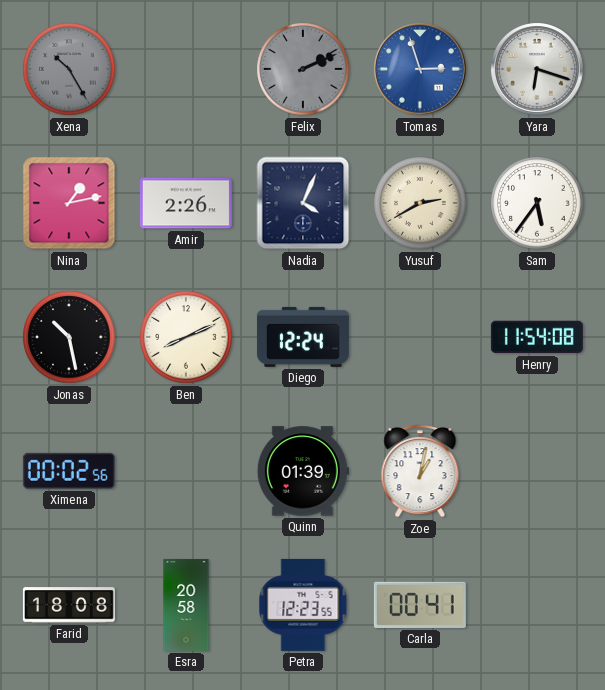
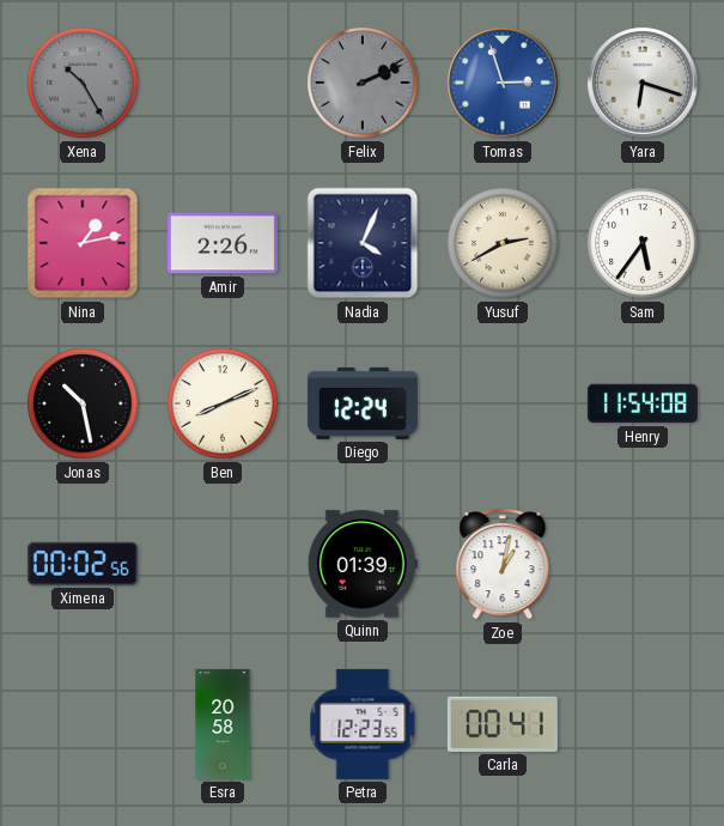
Farid: 18:08 -> none
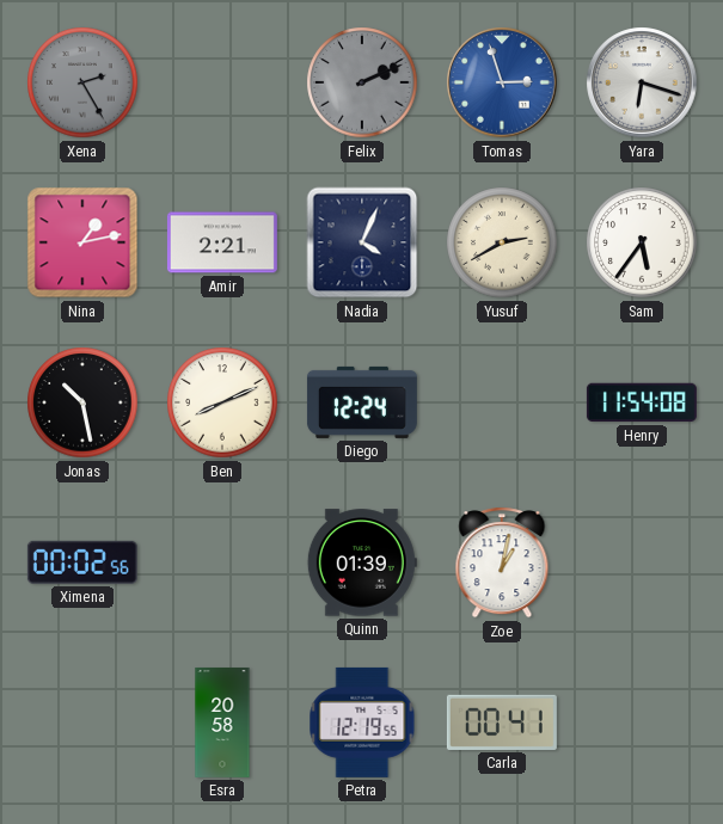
Xena: 10:25 -> 2:25
Amir: 2:26 -> 2:21
Petra: 12:23 -> 12:19
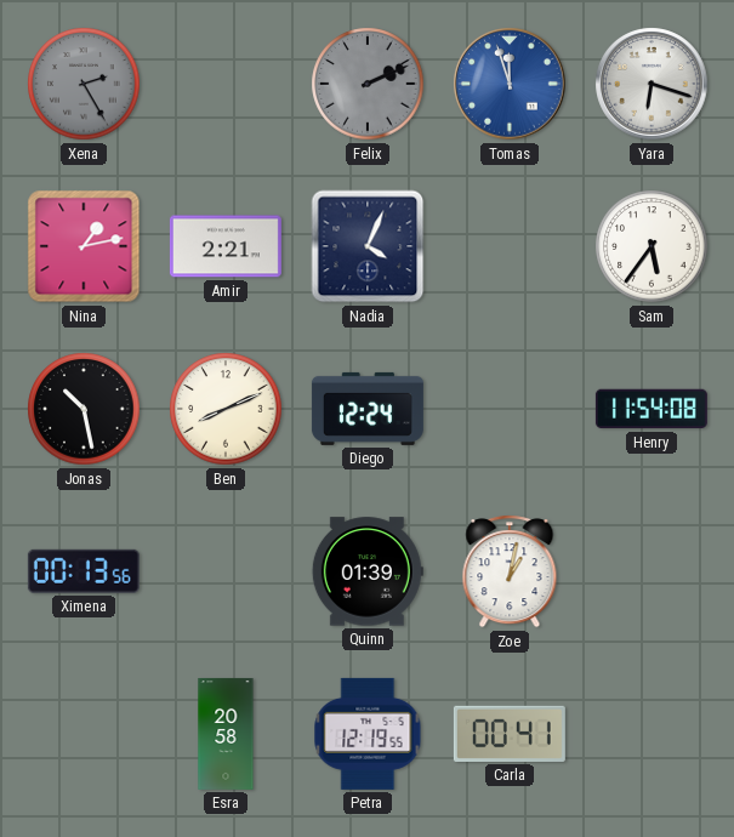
Tomas: 2:57 -> 11:57
Yusuf: 2:40 -> none
Ximena: 00:02 -> 00:13
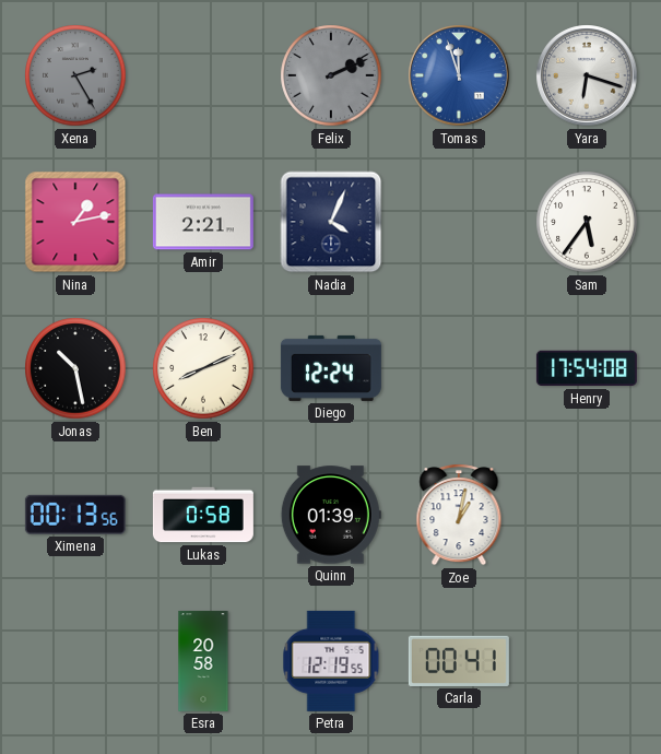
Henry: 11:54 -> 17:54
Lukas: none -> 0:58
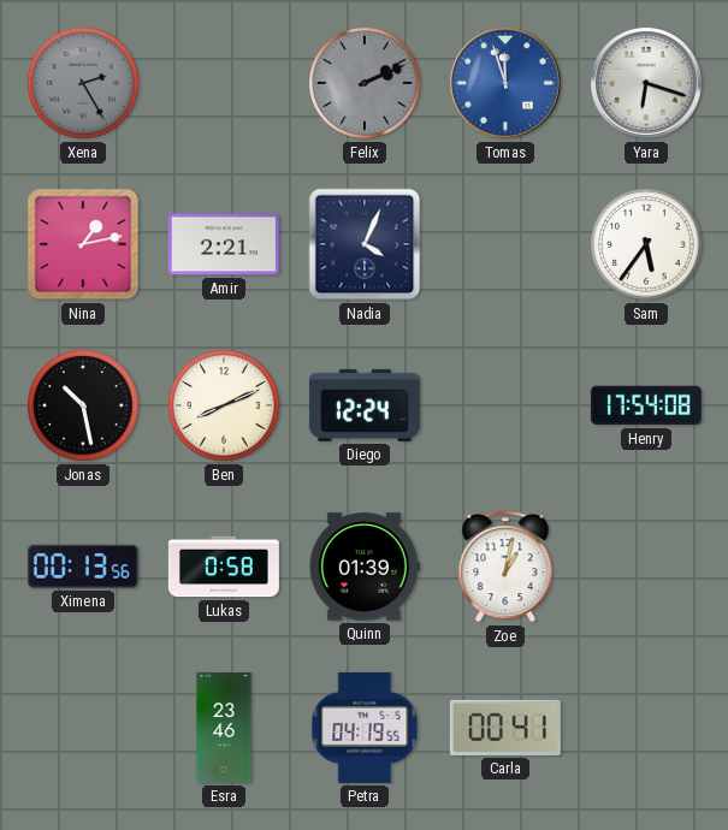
Esra: 20:58 -> 23:46
Petra: 12:19 -> 04:19
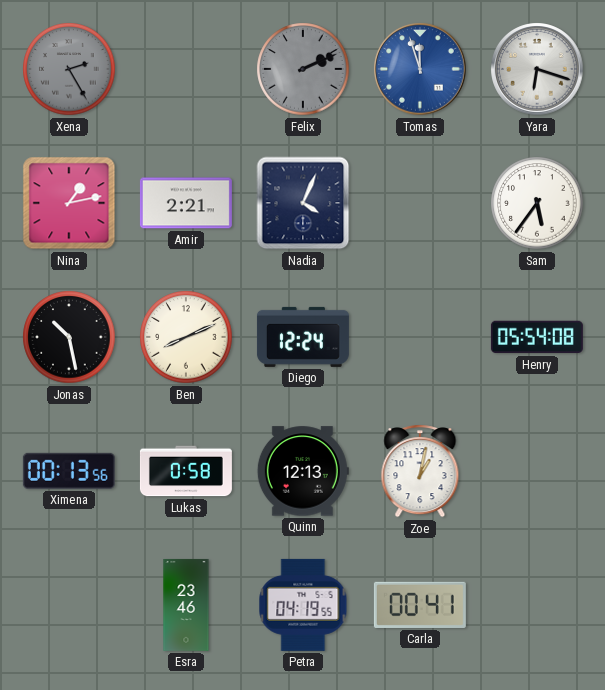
Henry: 17:54 -> 05:54
Quinn: 01:39 -> 12:13
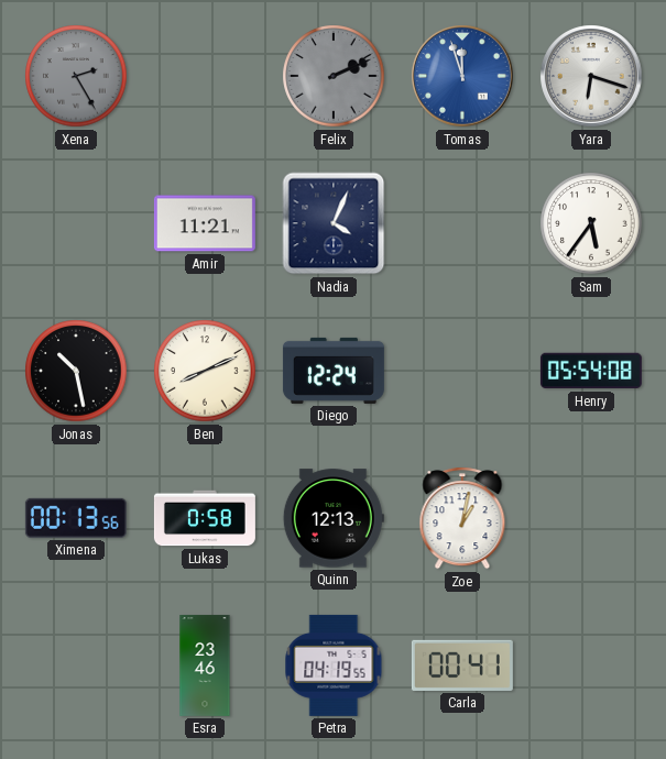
Nina: 1:13 -> none
Amir: 2:21 -> 11:21
